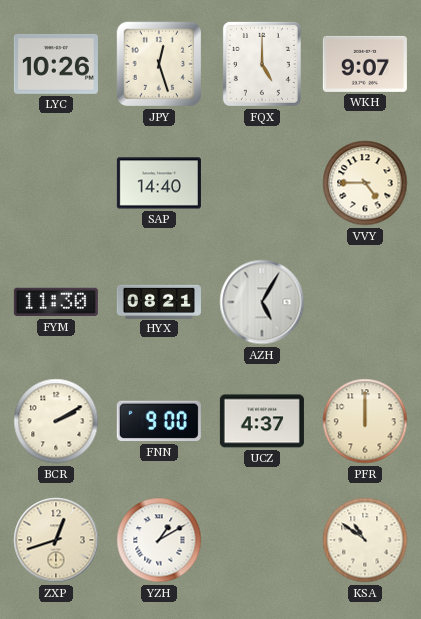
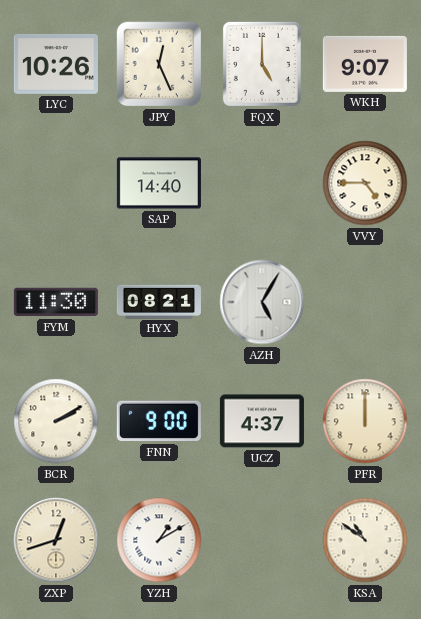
JPY: 12:27 -> 12:26
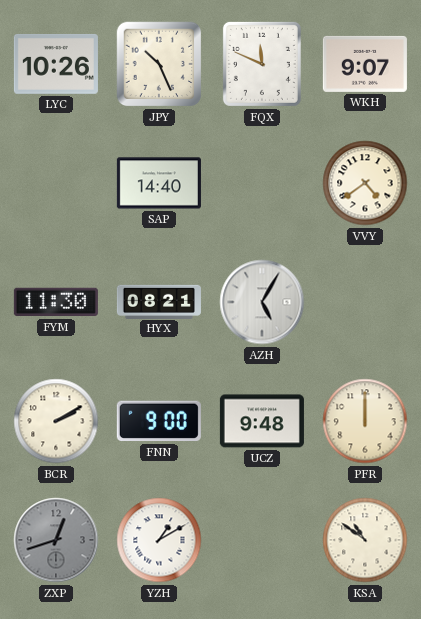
JPY: 12:26 -> 10:26
FQX: 5:00 -> 11:49
VVY: 4:45 -> 4:39
UCZ: 4:37 -> 9:48
ZXP dial: cream -> grey
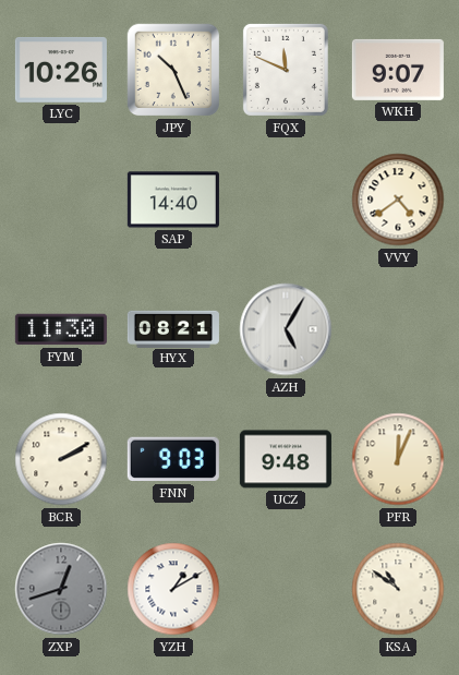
FNN: 9:00 -> 9:03
PFR: 12:00 -> 12:04
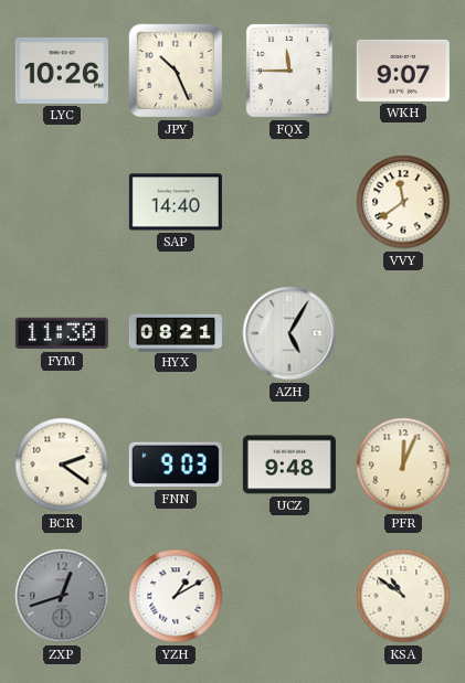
FQX: 11:49 -> 11:45
VVY: 4:39 -> 11:39
BCR: 2:10 -> 2:21
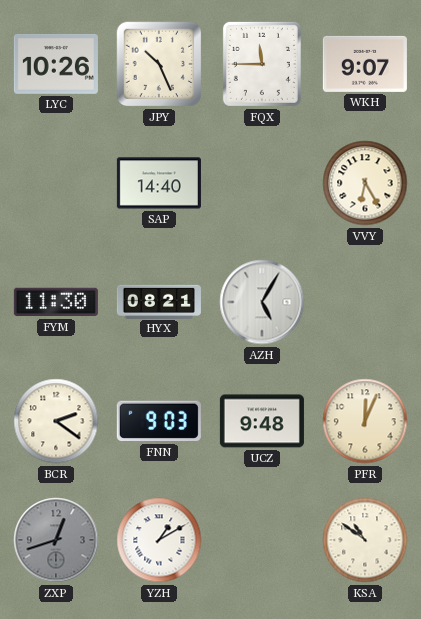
VVY: 11:39 -> 6:25
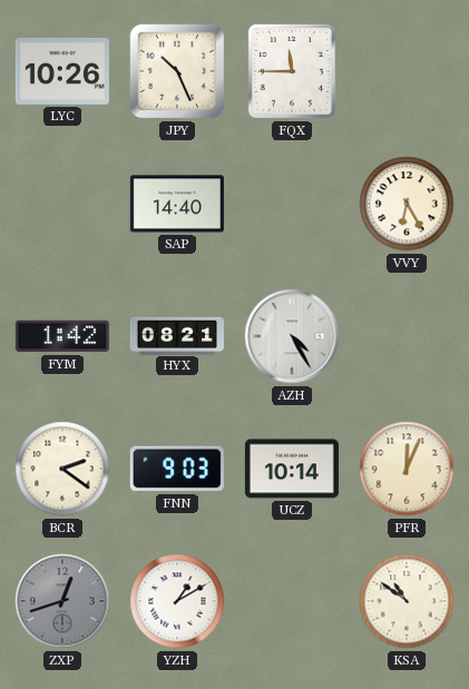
WKH: 9:07 -> none
FYM: 11:30 -> 1:42
AZH: 5:05 -> 4:25
UCZ: 9:48 -> 10:14
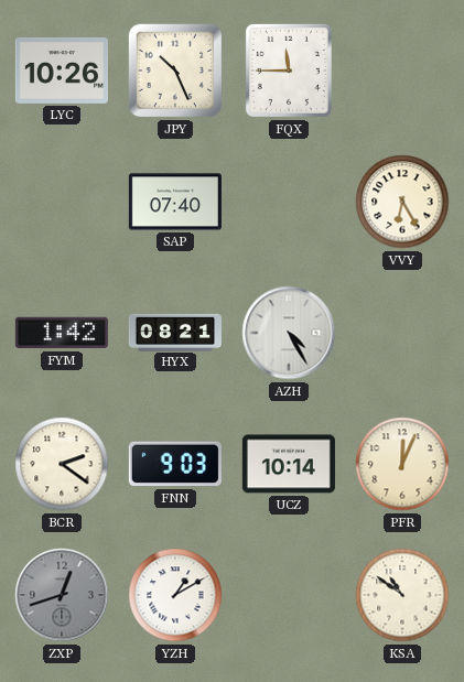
SAP: 14:40 -> 07:40
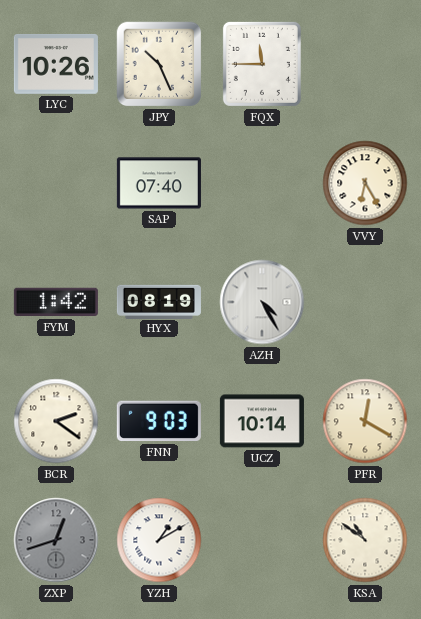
HYX: 08:21 -> 08:19
PFR: 12:04 -> 12:20
